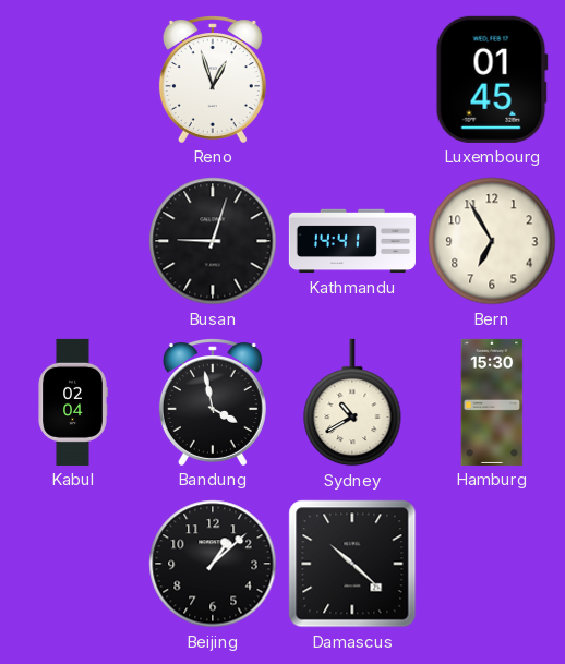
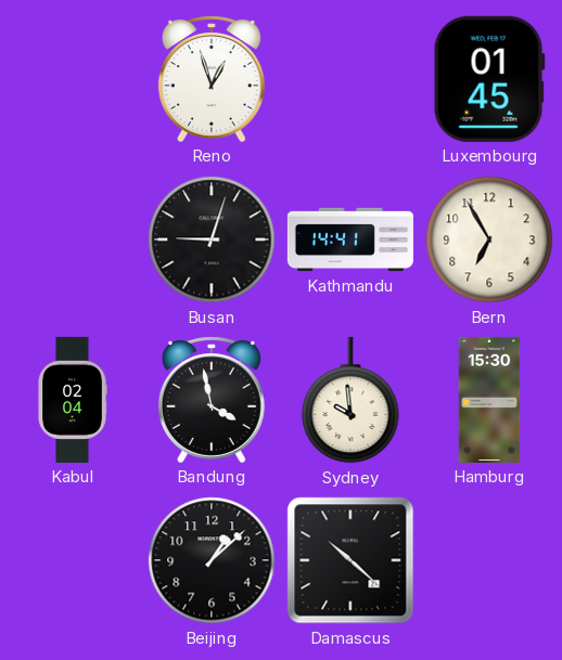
Sydney: 10:40 -> 9:59
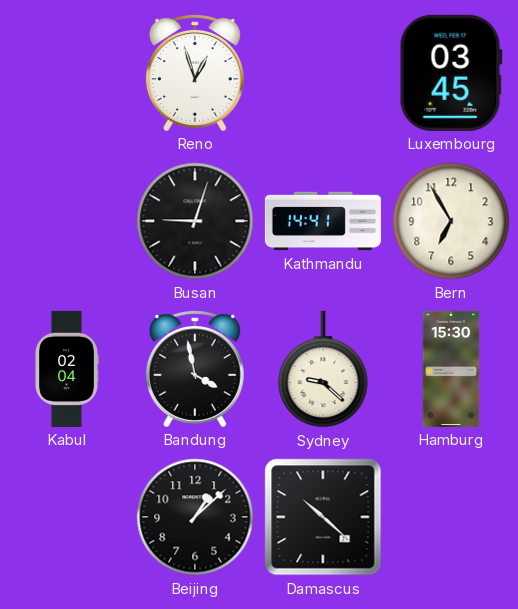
Luxembourg: 01:45 -> 03:45
Sydney: 9:59 -> 9:22
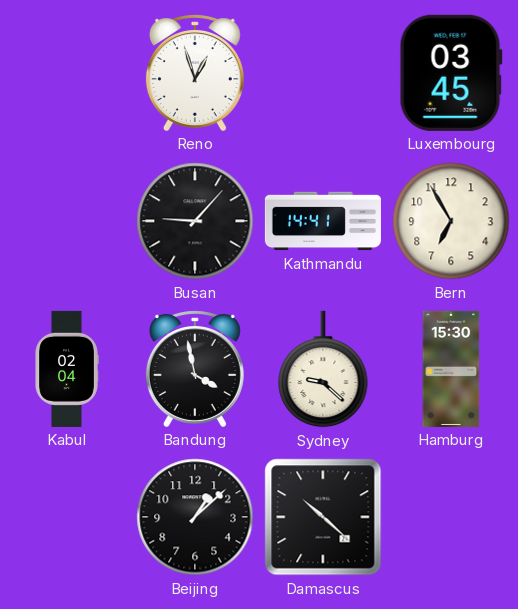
Busan: 9:03 -> 9:07
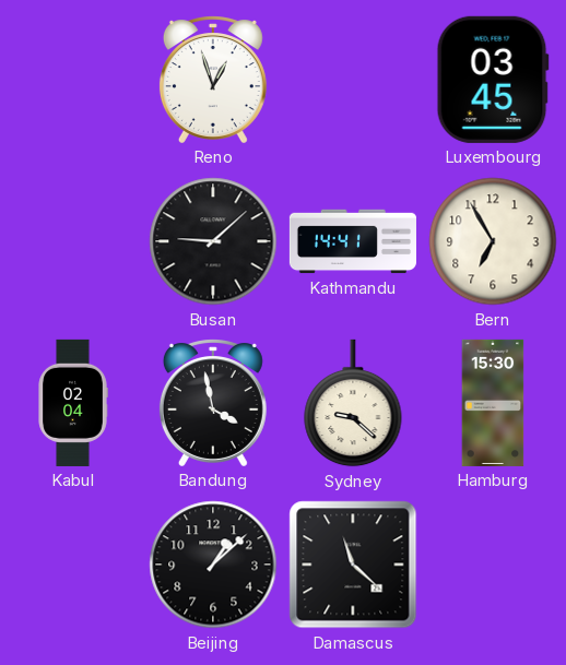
Busan: 9:07 -> 9:08
Damascus: 10:22 -> 11:22
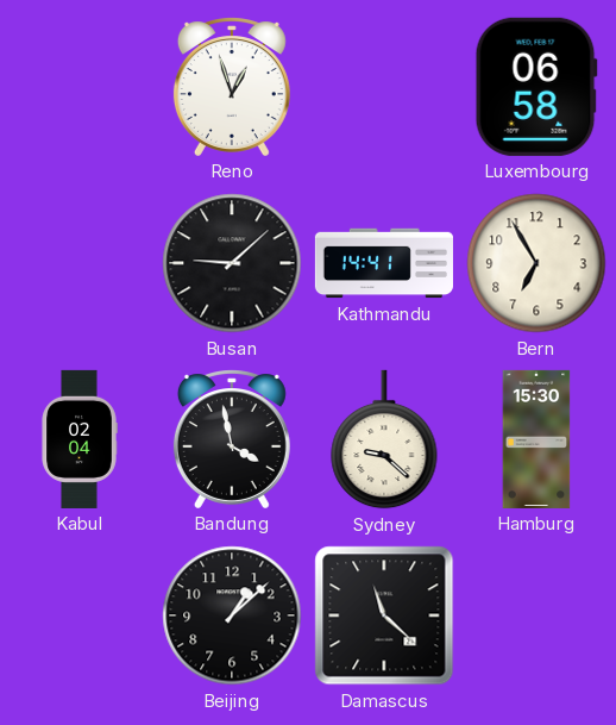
Luxembourg: 03:45 -> 06:58
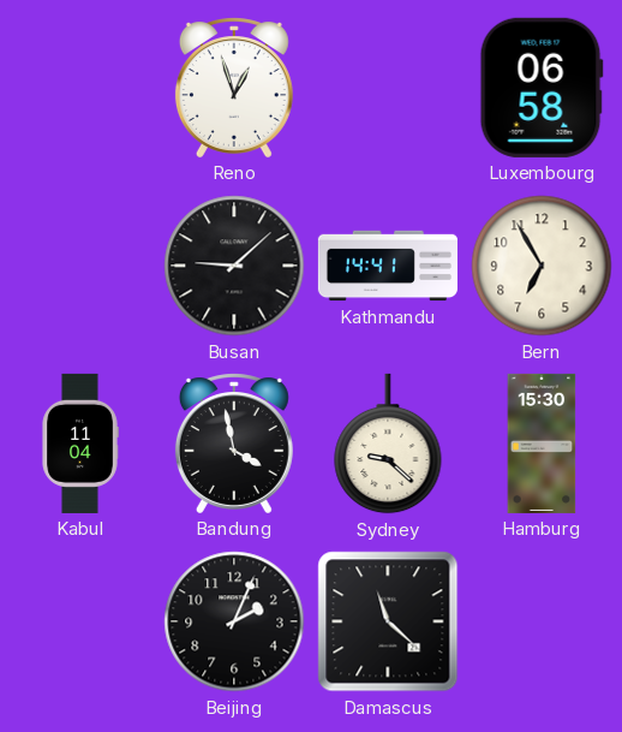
Kabul: 02:04 -> 11:04
Beijing: 1:08 -> 2:04
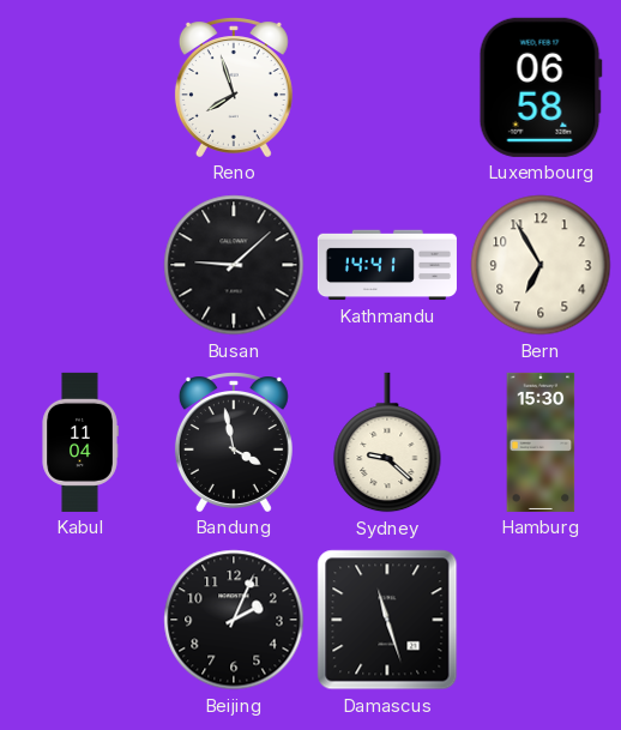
Reno: 12:57 -> 7:57
Damascus: 11:22 -> 11:27
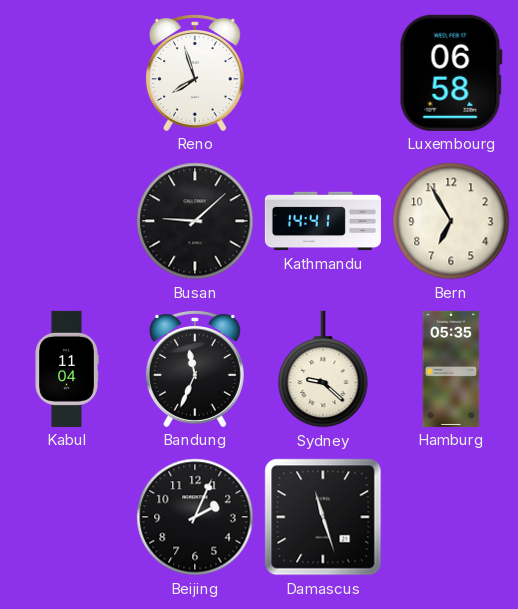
Bandung: 3:58 -> 11:34
Hamburg: 15:30 -> 05:35
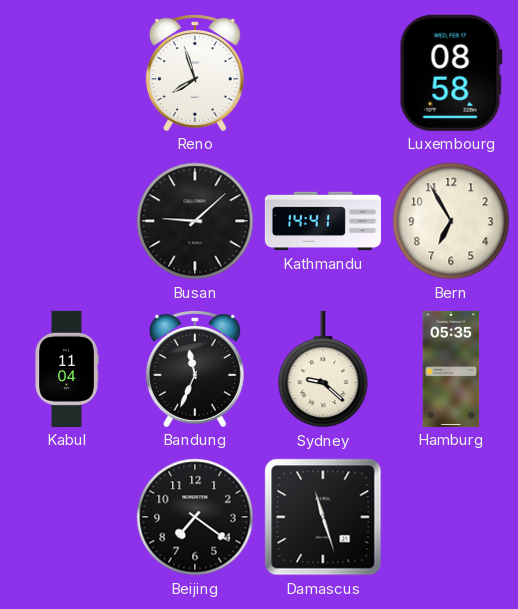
Luxembourg: 06:58 -> 08:58
Beijing: 2:04 -> 7:21
